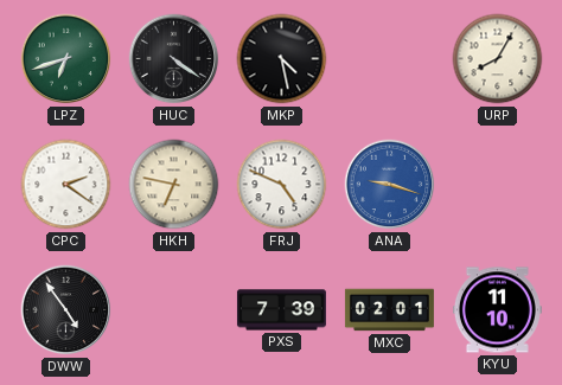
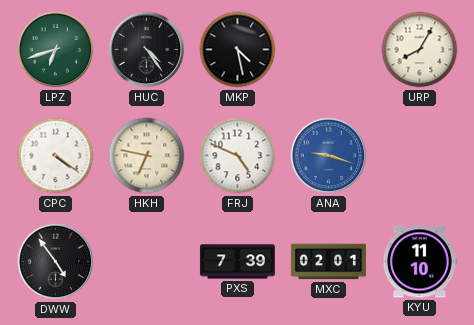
HUC: 4:21 -> 4:24
CPC: 2:21 -> 4:21
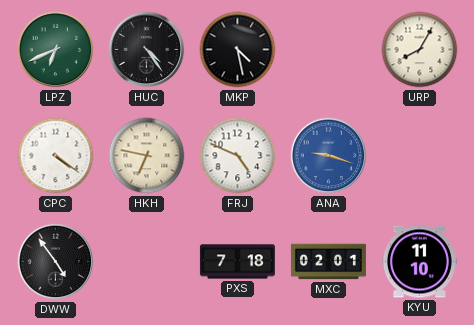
LPZ: 6:42 -> 6:41
PXS: 7:39 -> 7:18
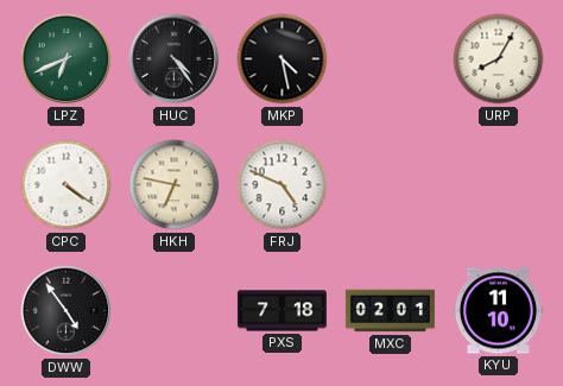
ANA: 9:18 -> none
